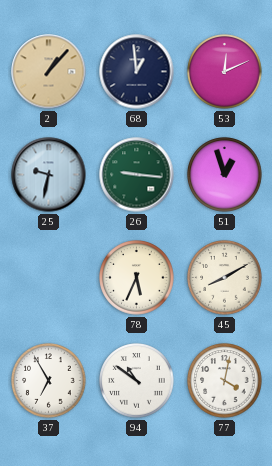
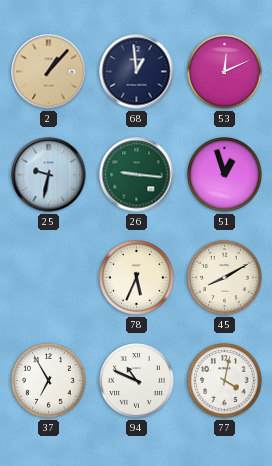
94: 10:51 -> 10:49
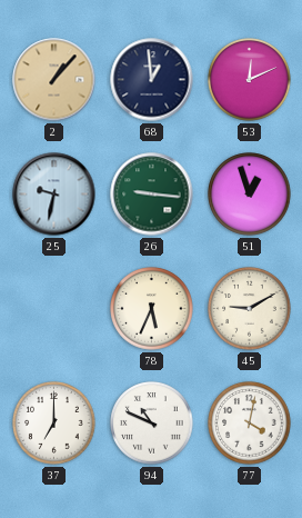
45: 8:10 -> 9:10
37: 6:55 -> 7:00
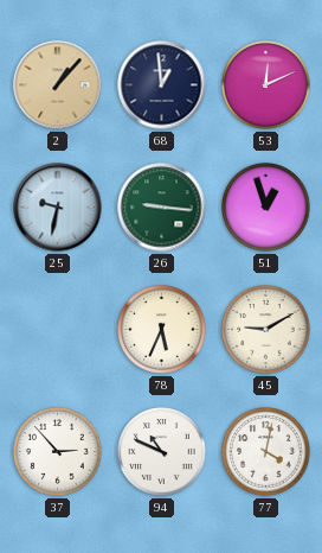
37: 7:00 -> 2:53
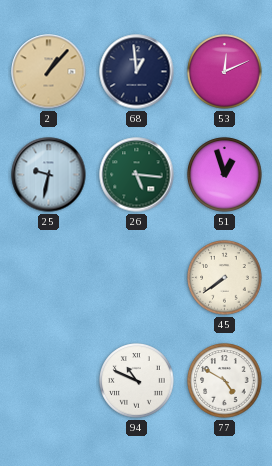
26: 9:16 -> 5:16
78: 5:34 -> none
45: 9:10 -> 7:39
37: 2:53 -> none
77: 4:02 -> 4:50
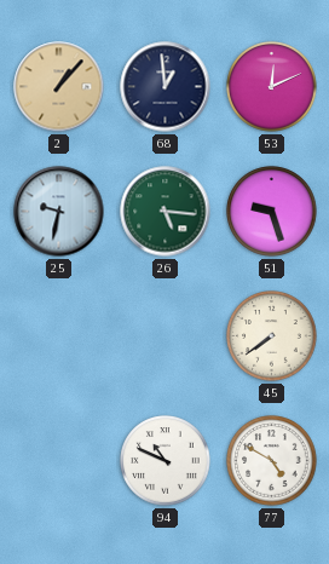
51: 12:57 -> 9:27
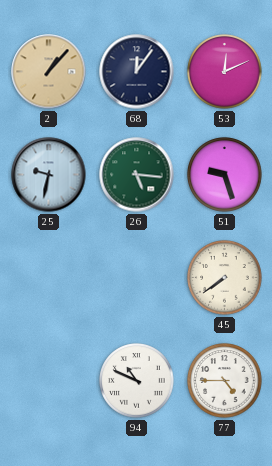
68: 12:59 -> 12:06
77: 4:50 -> 4:45
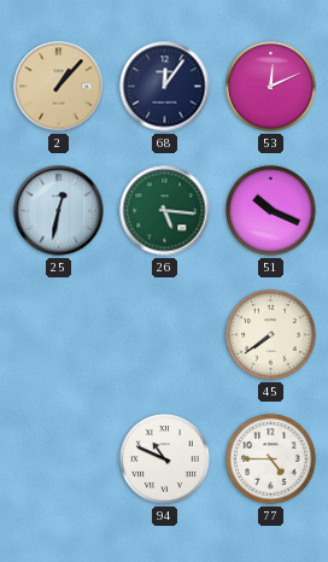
25: 9:32 -> 12:32
51: 9:27 -> 10:19
